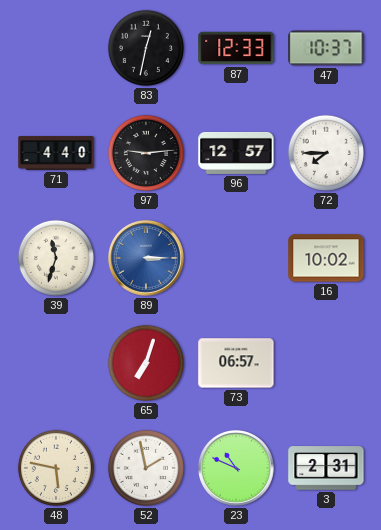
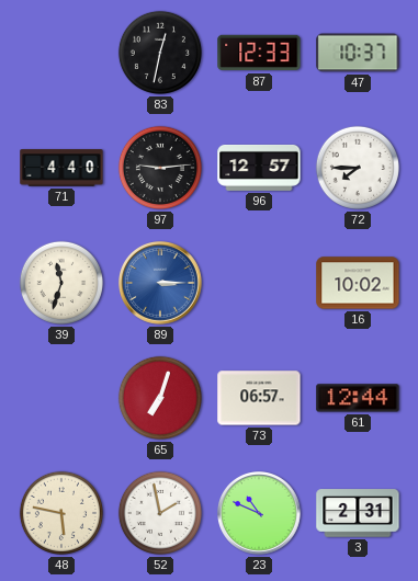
61: none -> 12:44
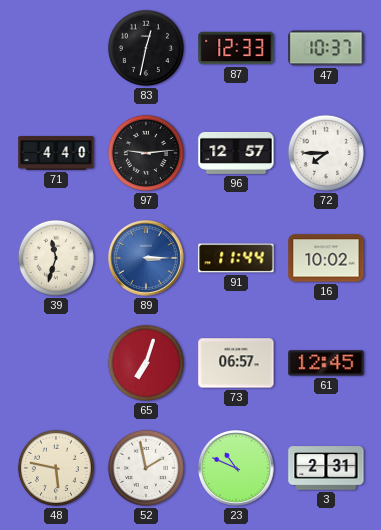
91: none -> 11:44
61: 12:44 -> 12:45
